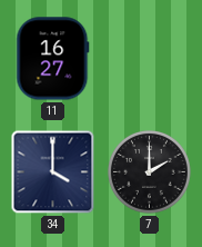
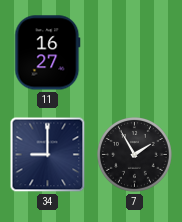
34: 4:00 -> 9:00
7: 2:00 -> 1:55
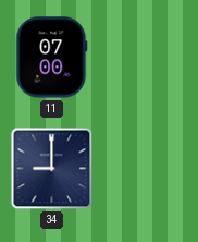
11: 16:27 -> 07:00
7: 1:55 -> none
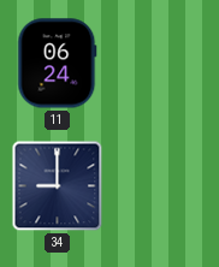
11: 07:00 -> 06:24
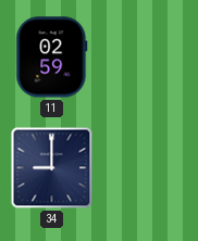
11: 06:24 -> 02:59
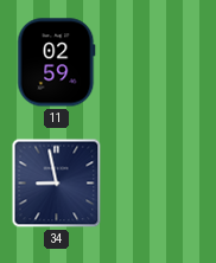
34: 9:00 -> 8:58
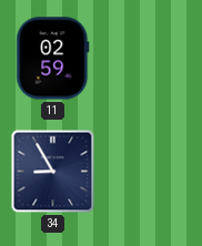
34: 8:58 -> 8:55
